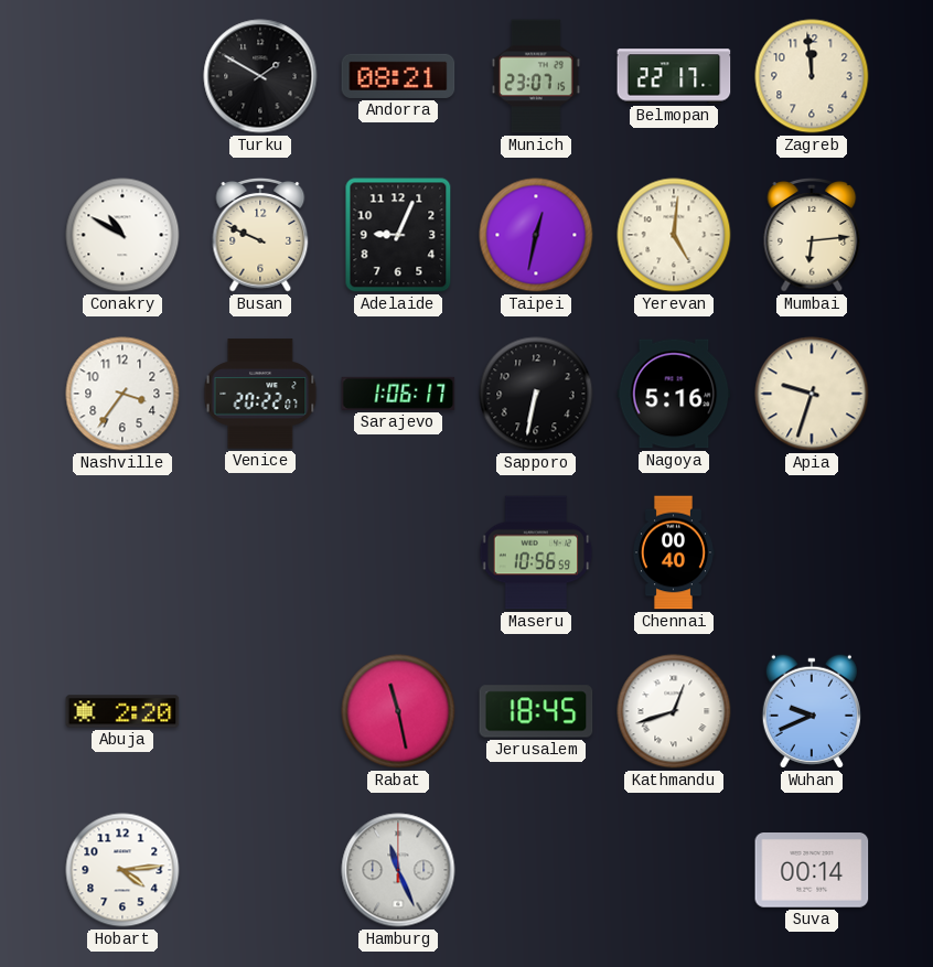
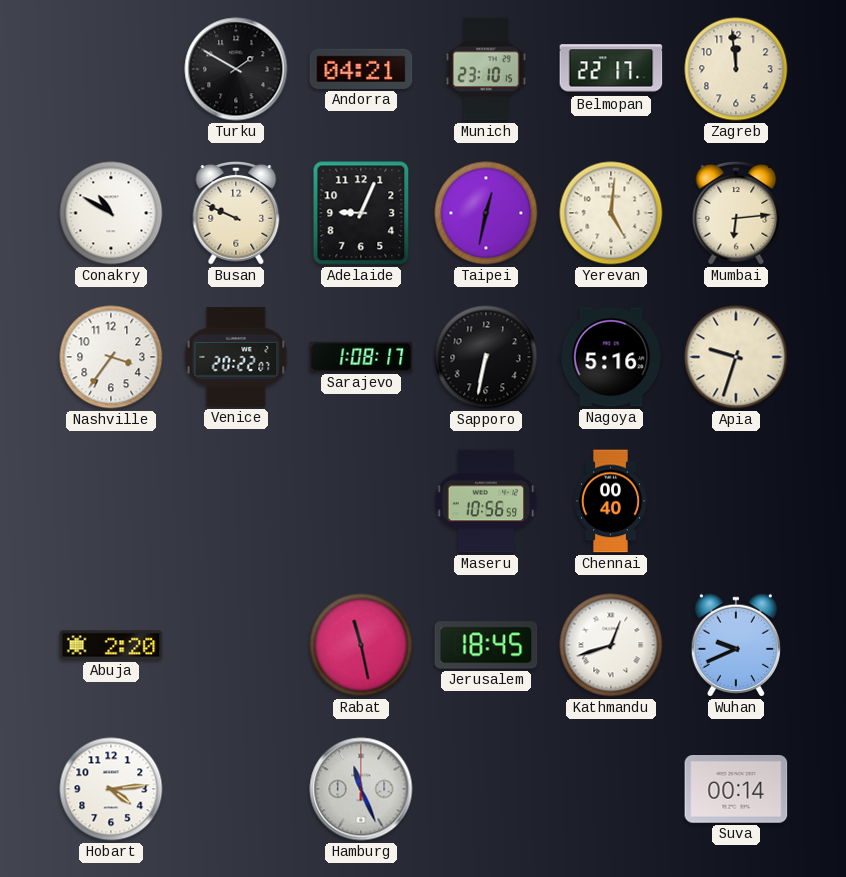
Andorra: 08:21 -> 04:21
Munich: 23:07 -> 23:10
Sarajevo: 1:06 -> 1:08
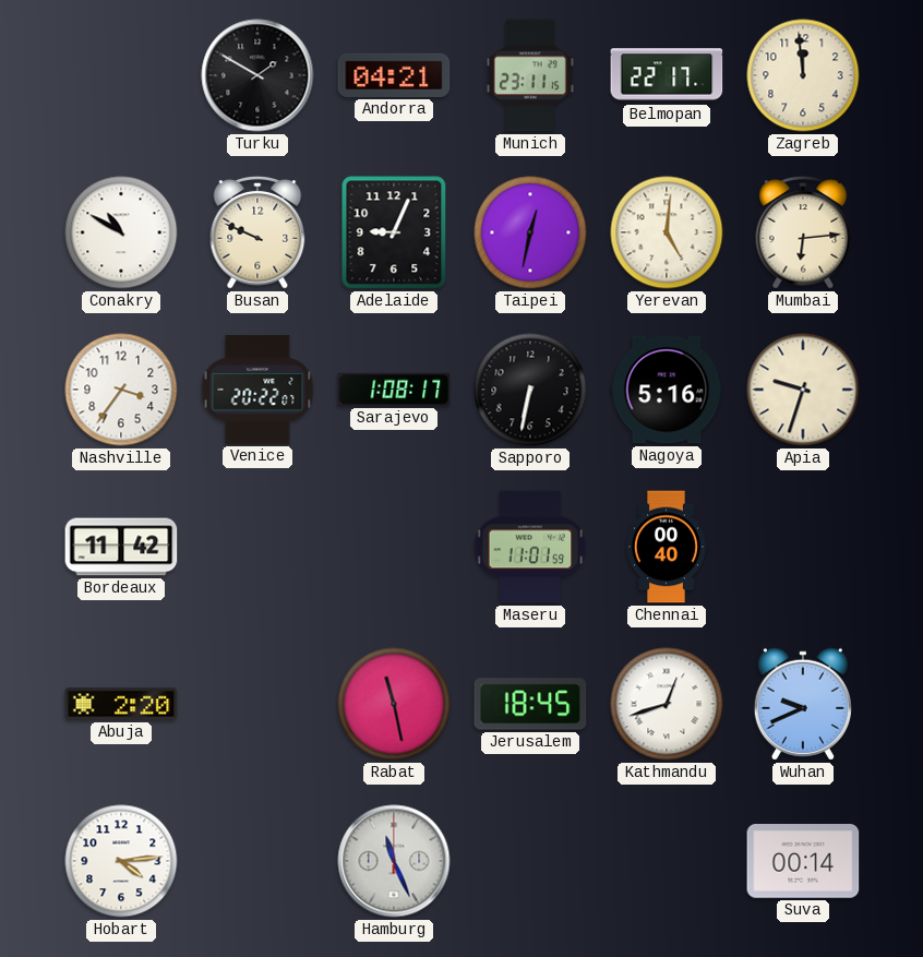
Munich: 23:10 -> 23:11
Bordeaux: none -> 11:42
Maseru: 10:56 -> 11:01
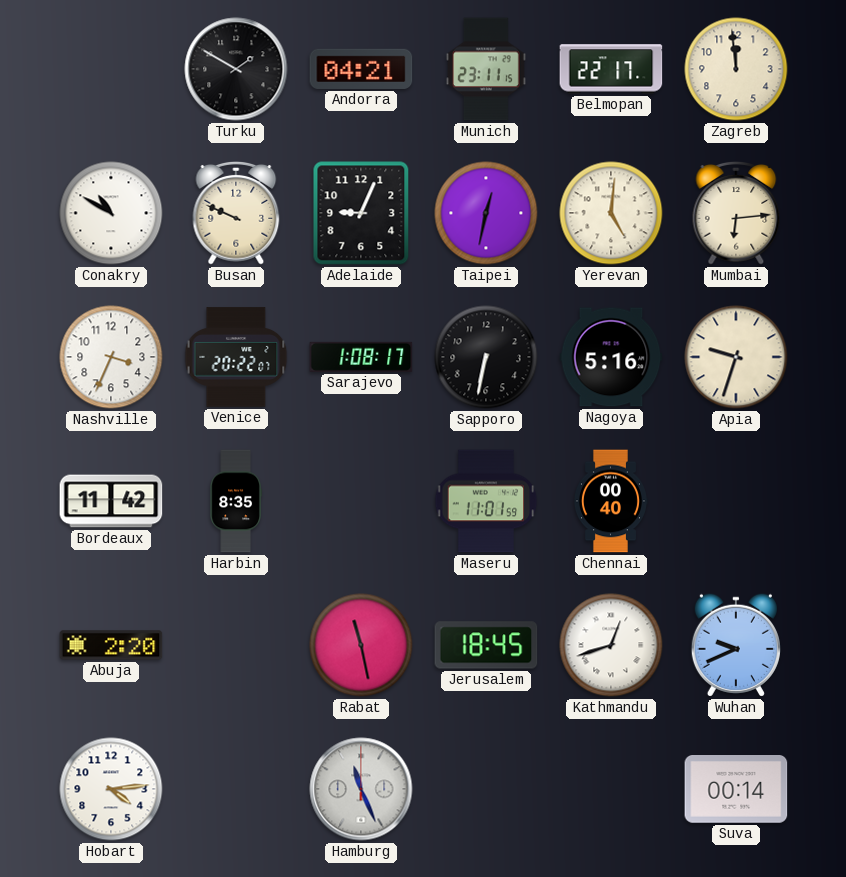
Nashville: 3:36 -> 3:34
Harbin: none -> 8:35
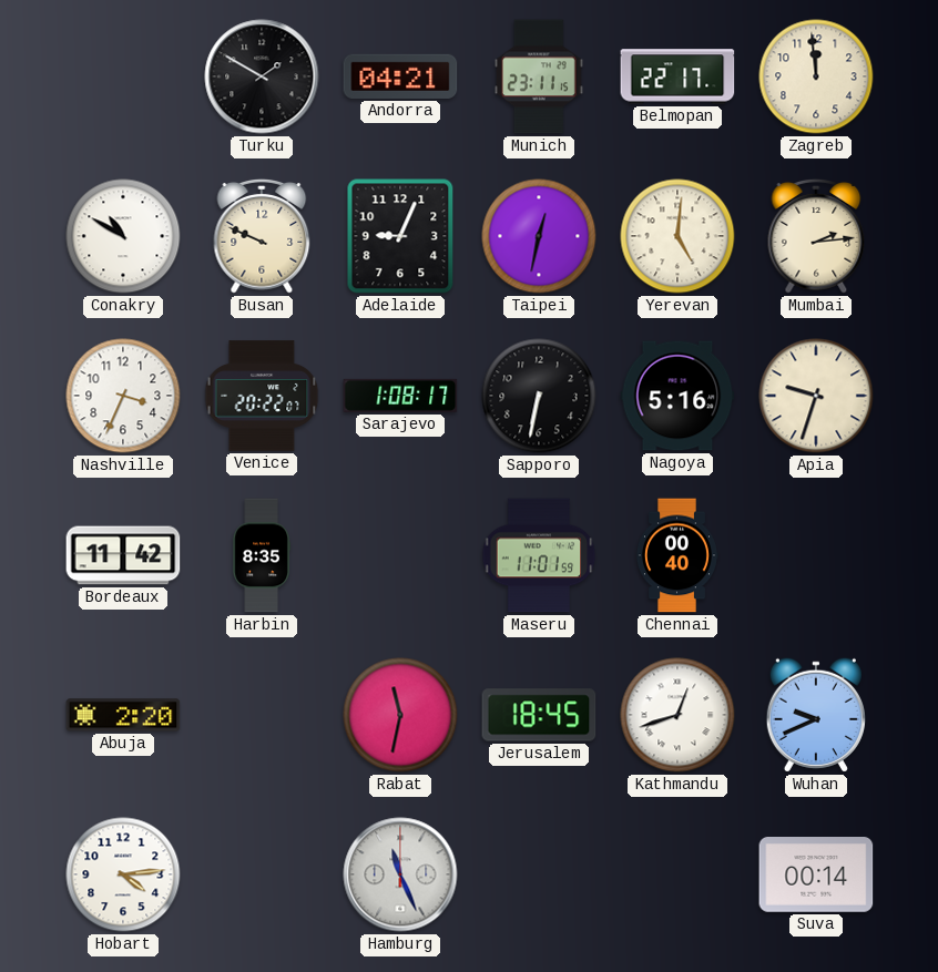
Mumbai: 6:14 -> 2:14
Rabat: 11:28 -> 11:32
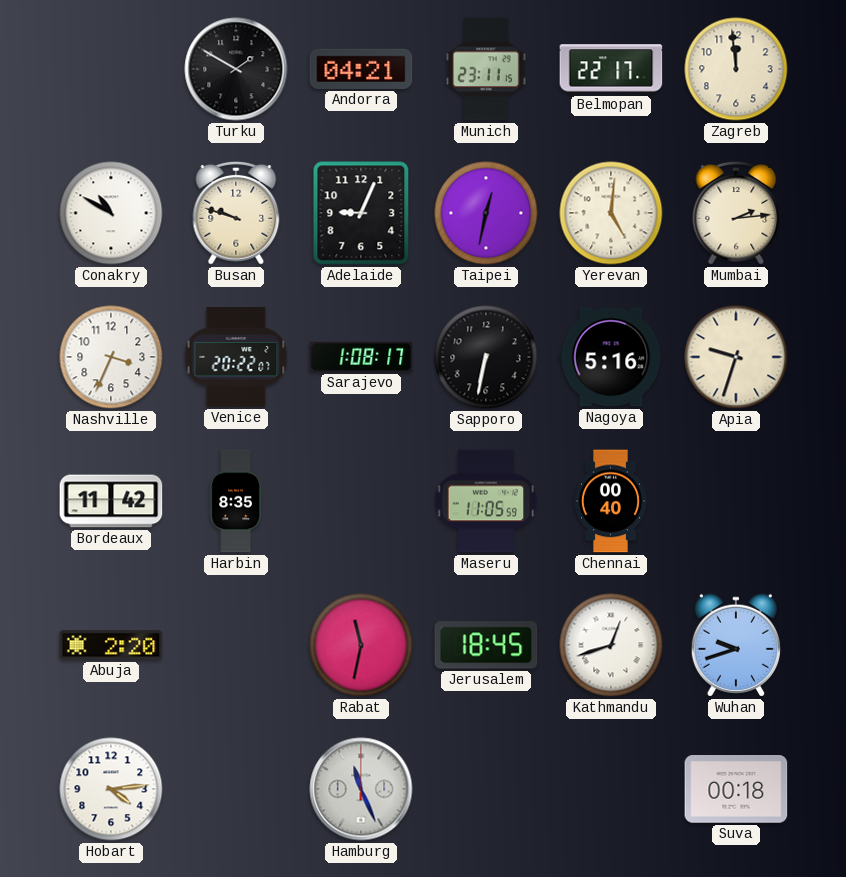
Busan: 9:49 -> 9:48
Maseru: 11:01 -> 11:05
Wuhan: 9:41 -> 9:42
Suva: 00:14 -> 00:18
